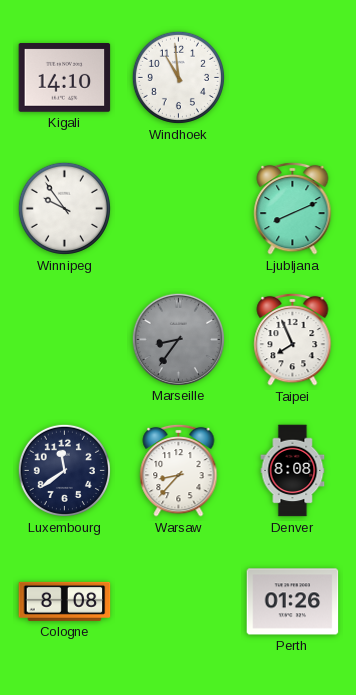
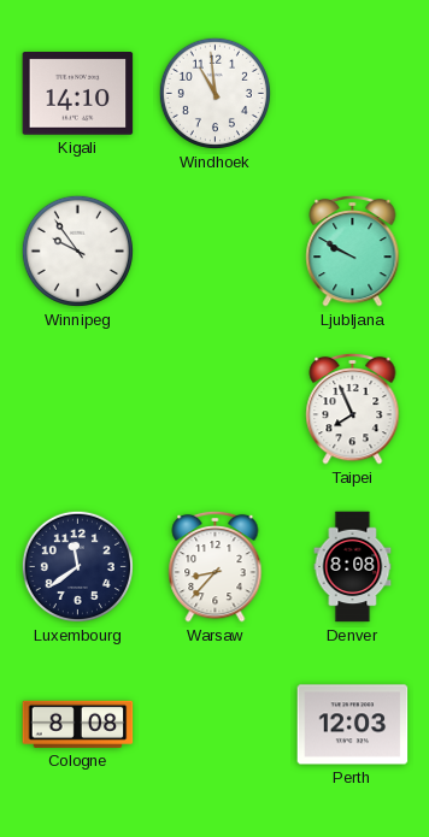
Ljubljana: 8:11 -> 9:50
Marseille: 8:36 -> none
Perth: 01:26 -> 12:03
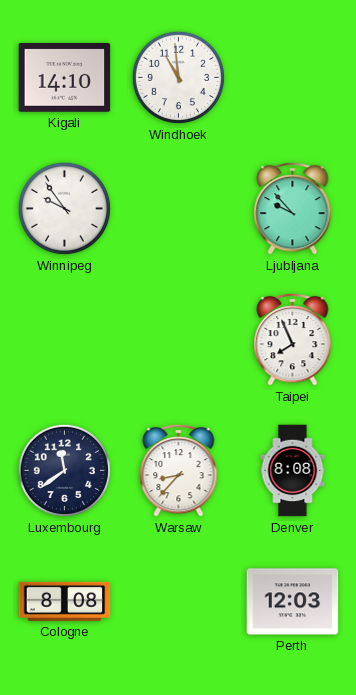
Ljubljana: 9:50 -> 9:53
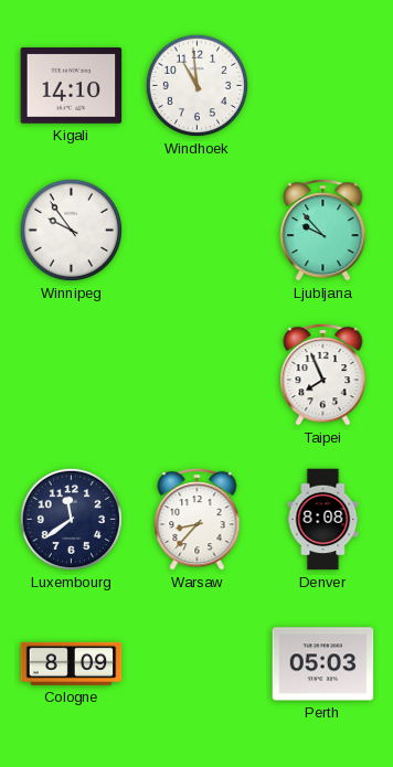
Cologne: 8:08 -> 8:09
Perth: 12:03 -> 05:03
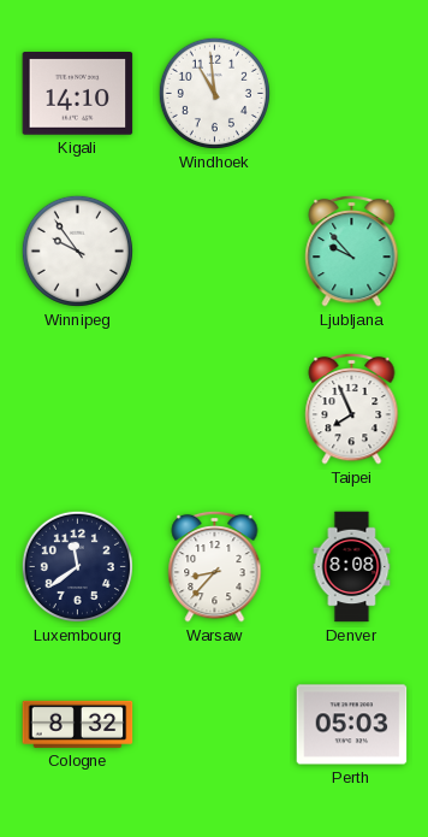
Cologne: 8:09 -> 8:32
